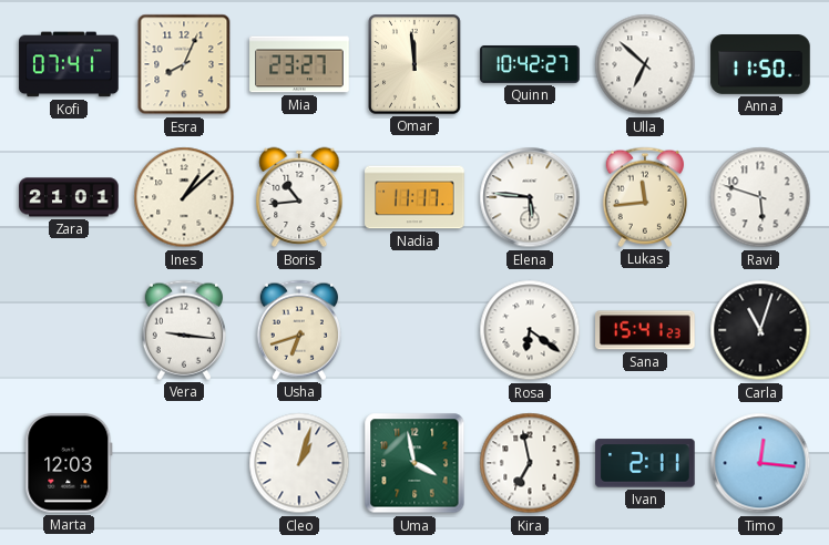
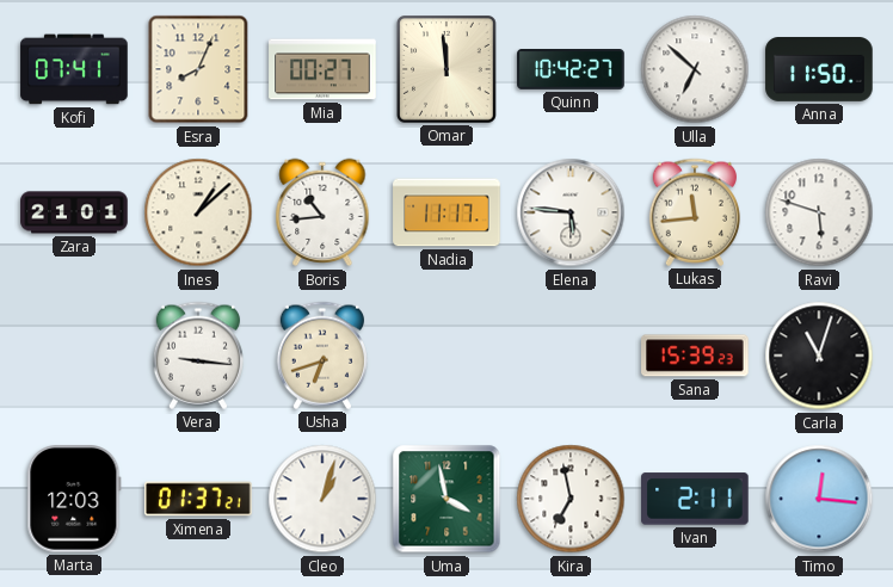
Mia: 23:27 -> 00:27
Rosa: 6:21 -> none
Sana: 15:41 -> 15:39
Ximena: none -> 01:37
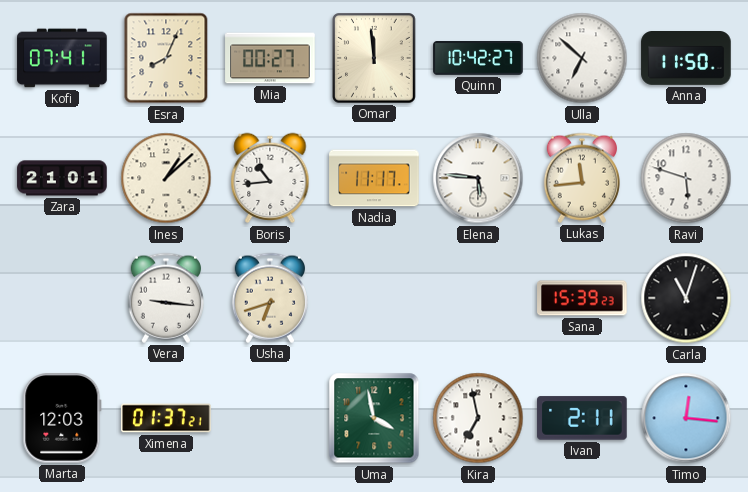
Cleo: 1:03 -> none
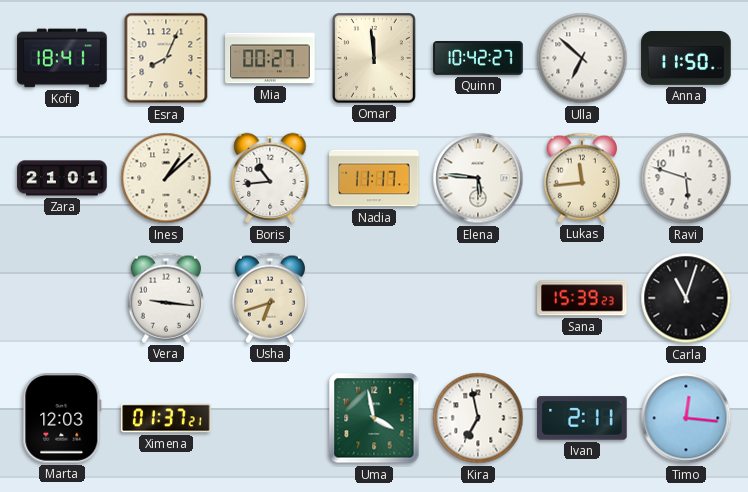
Kofi: 07:41 -> 18:41
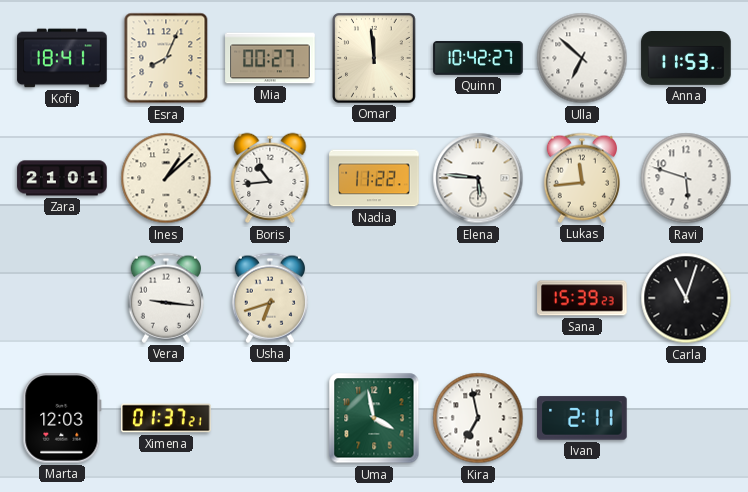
Anna: 11:50 -> 11:53
Nadia: 11:17 -> 11:22
Timo: 12:16 -> none
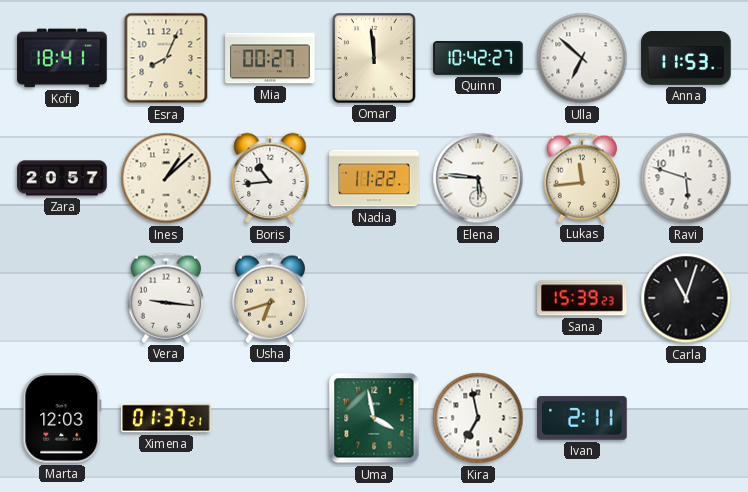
Zara: 21:01 -> 20:57
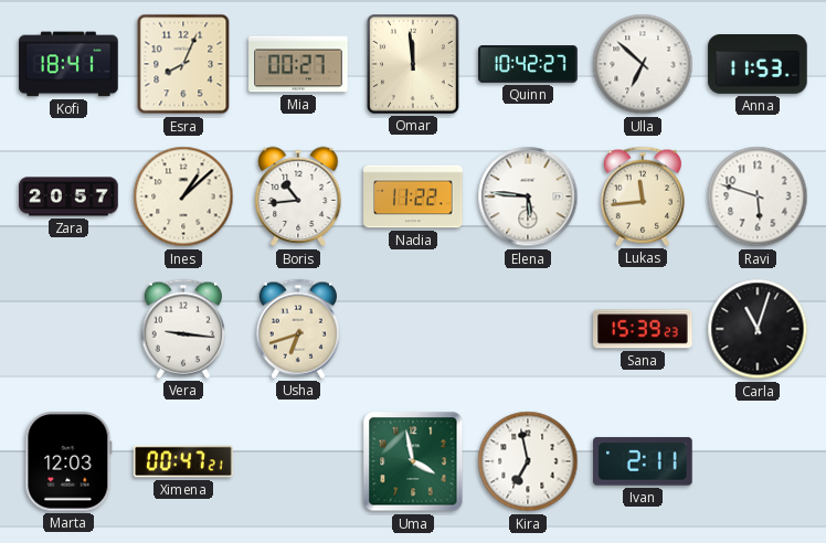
Ximena: 01:37 -> 00:47
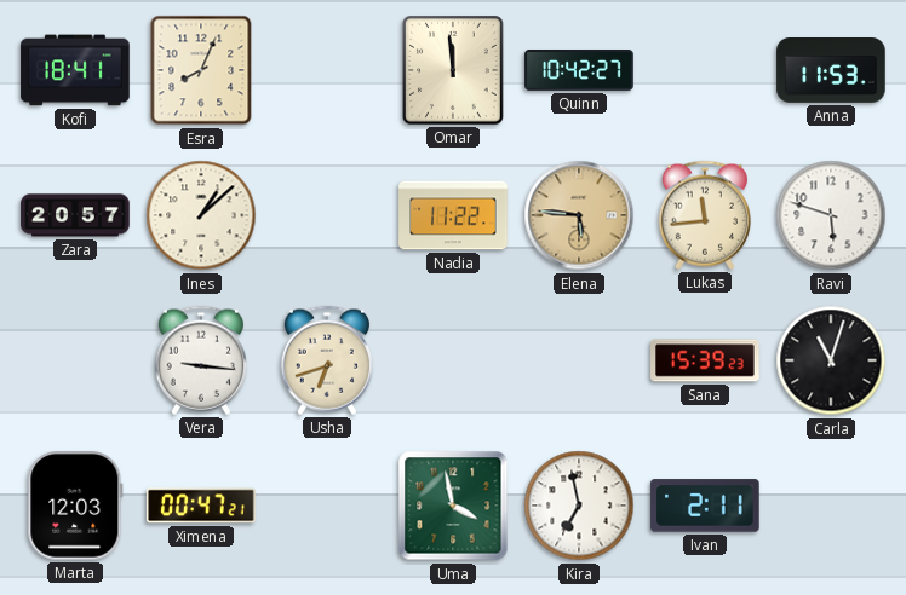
Mia: 00:27 -> none
Ulla: 6:52 -> none
Boris: 10:44 -> none
Elena dial: white -> champagne
